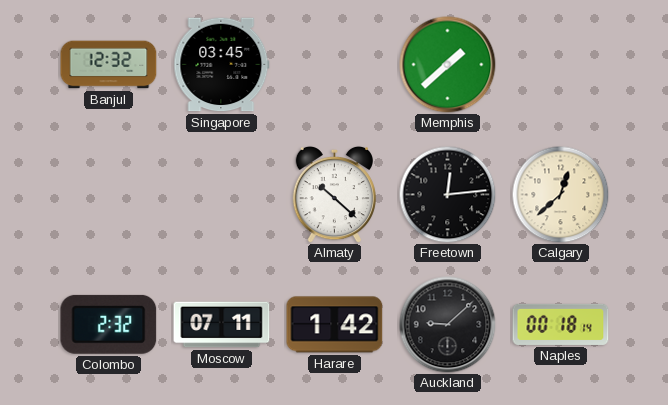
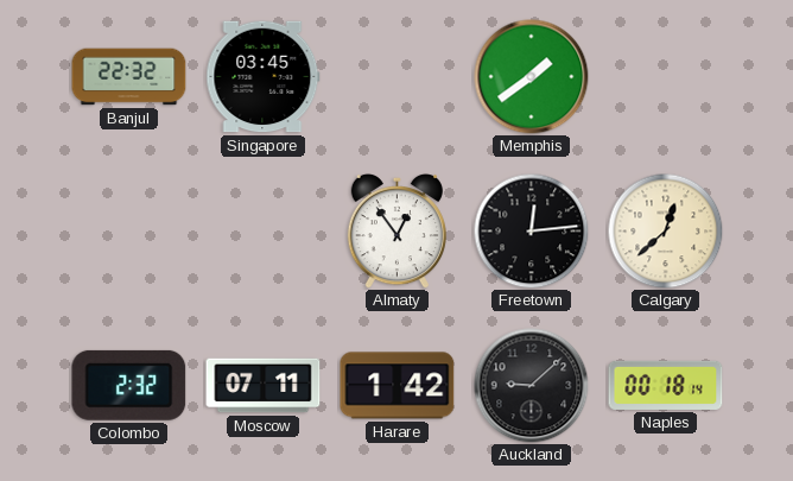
Banjul: 12:32 -> 22:32
Memphis: 1:38 -> 1:39
Almaty: 10:22 -> 12:54
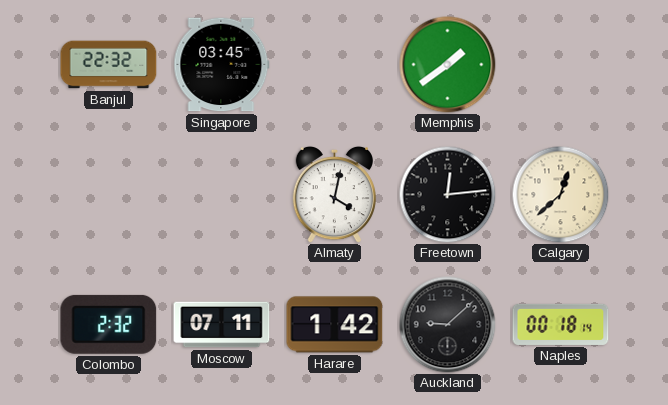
Almaty: 12:54 -> 4:02
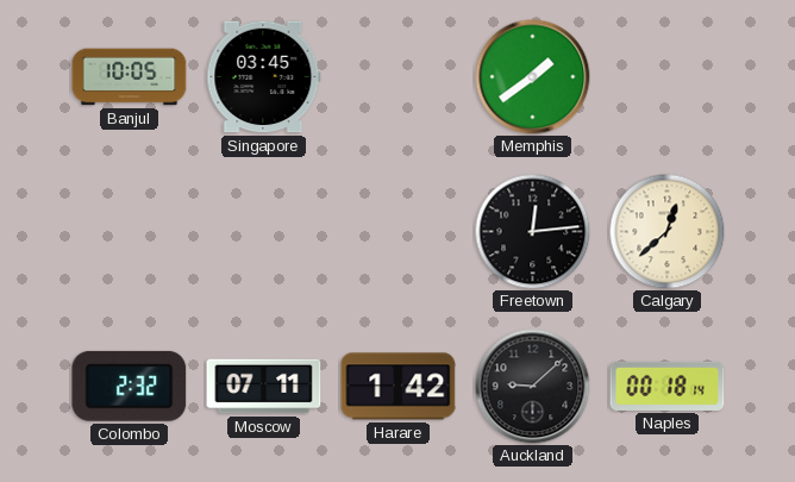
Banjul: 22:32 -> 10:05
Almaty: 4:02 -> none
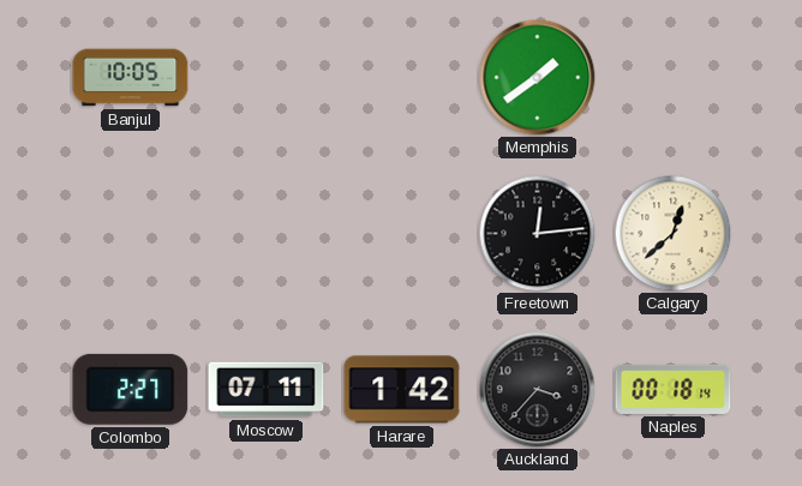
Singapore: 03:45 -> none
Colombo: 2:32 -> 2:27
Auckland: 9:08 -> 3:37
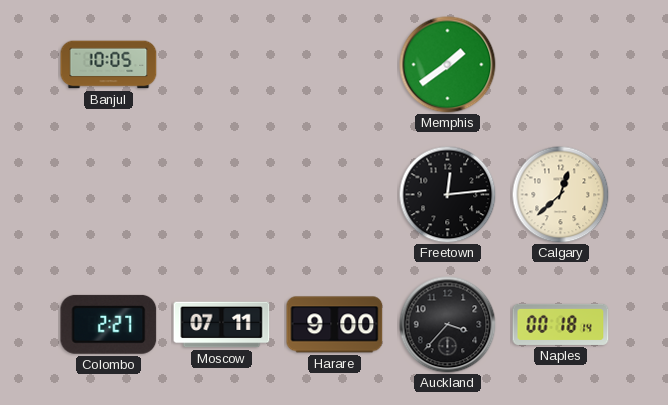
Harare: 1:42 -> 9:00
